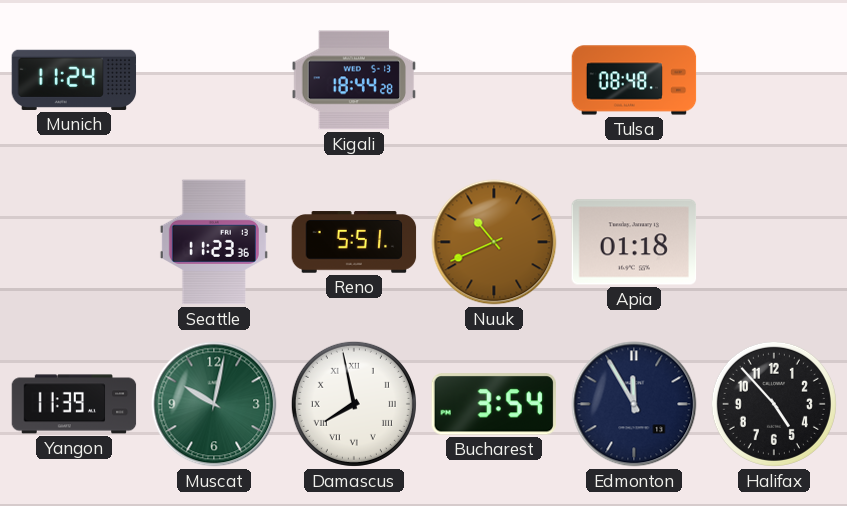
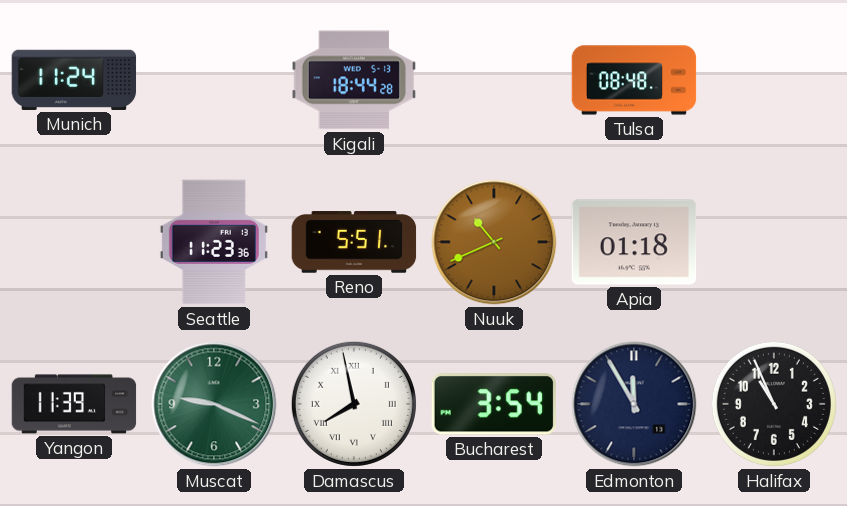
Muscat: 10:02 -> 9:19
Halifax: 4:53 -> 10:56
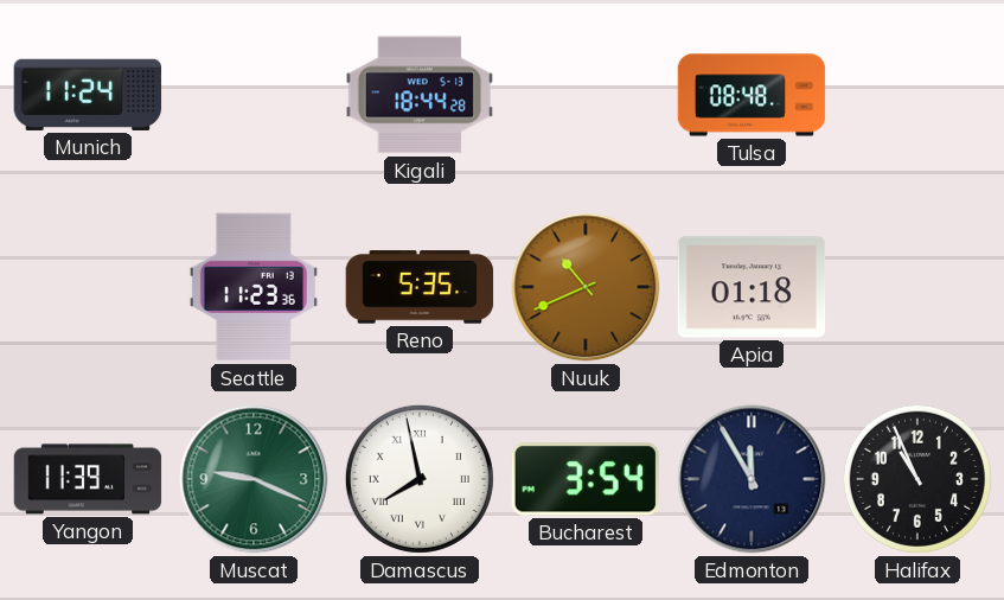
Reno: 5:51 -> 5:35
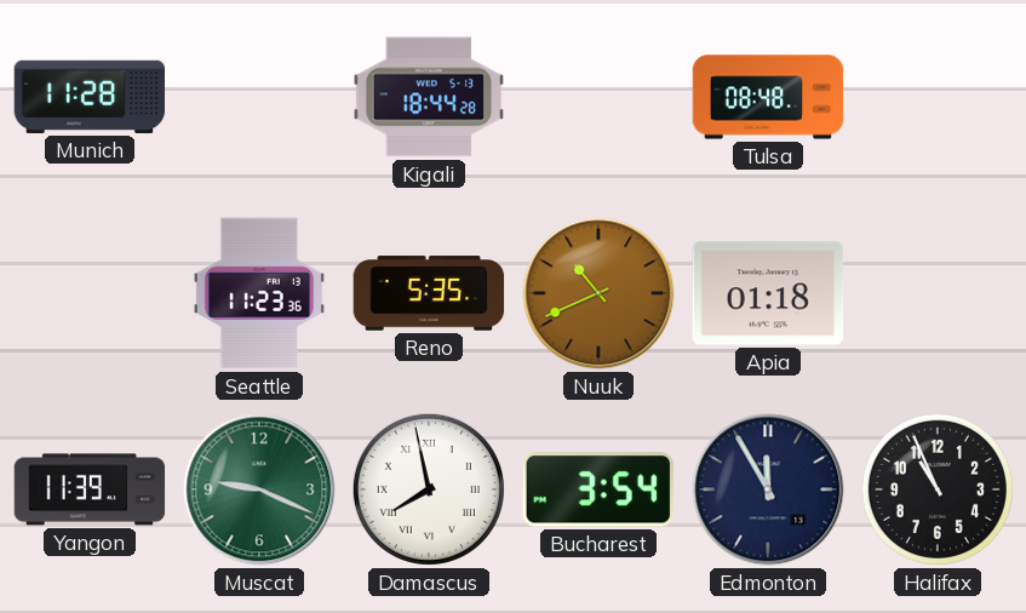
Munich: 11:24 -> 11:28
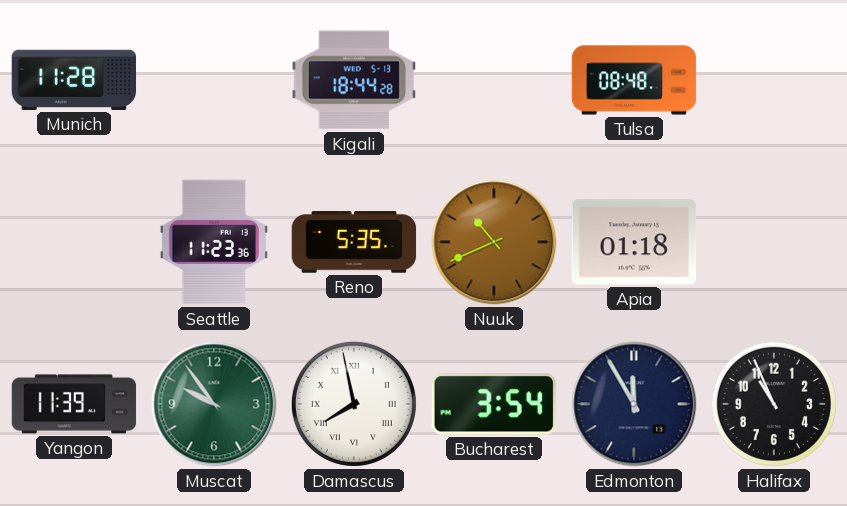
Muscat: 9:19 -> 9:54
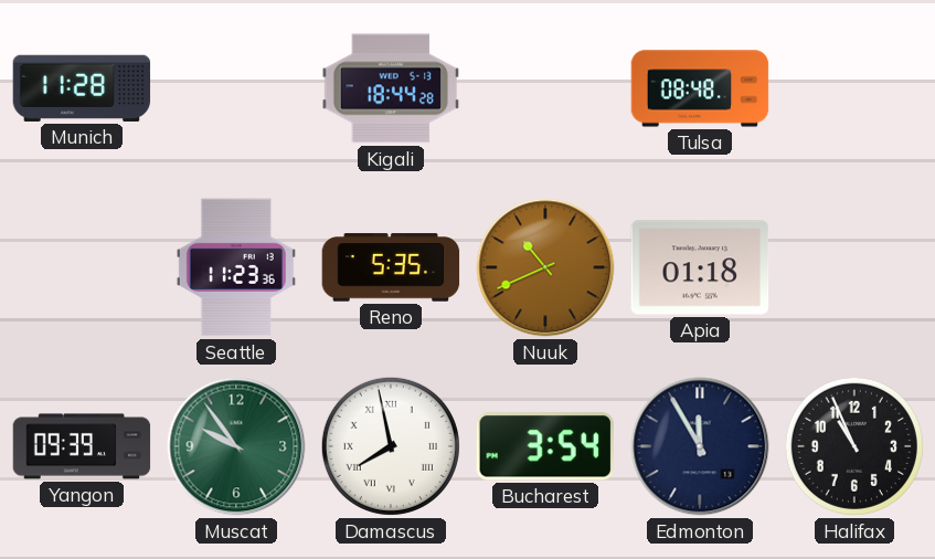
Yangon: 11:39 -> 09:39
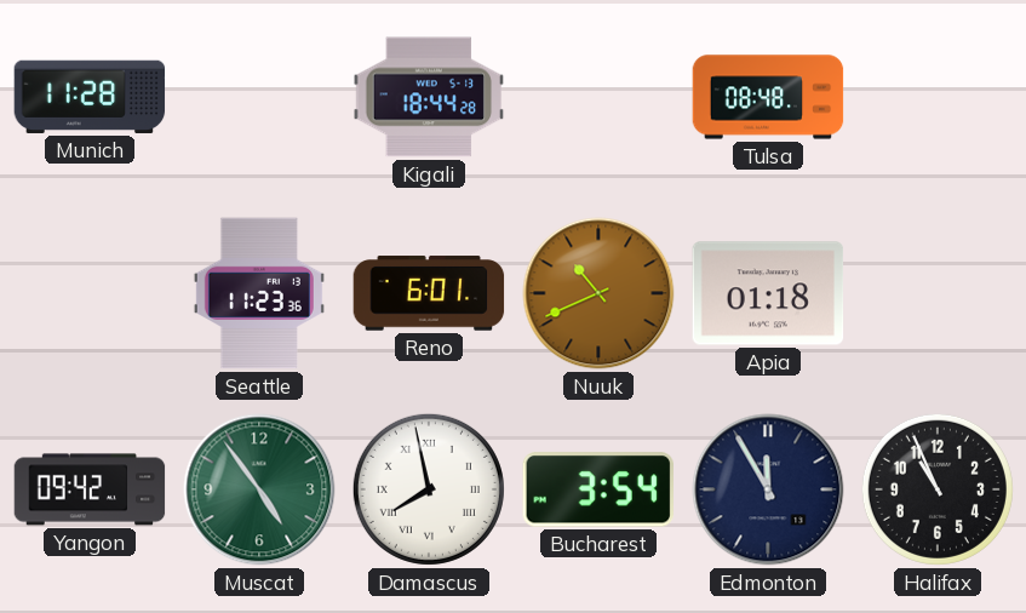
Reno: 5:35 -> 6:01
Yangon: 09:39 -> 09:42
Muscat: 9:54 -> 4:54
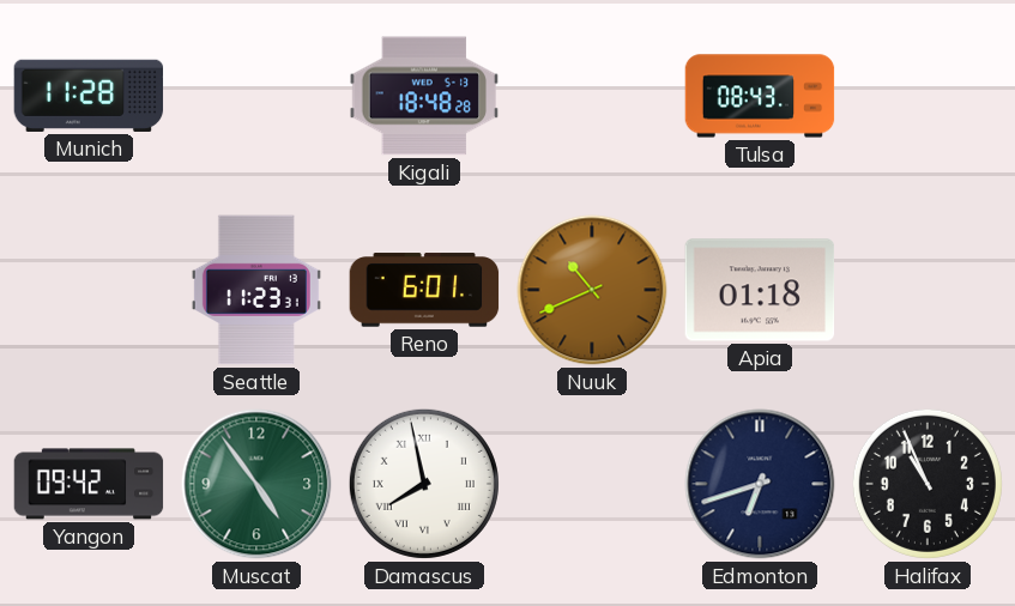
Kigali: 18:44 -> 18:48
Tulsa: 08:48 -> 08:43
Seattle: 11:23:36 -> 11:23:31
Bucharest: 3:54 -> none
Edmonton: 11:55 -> 6:42
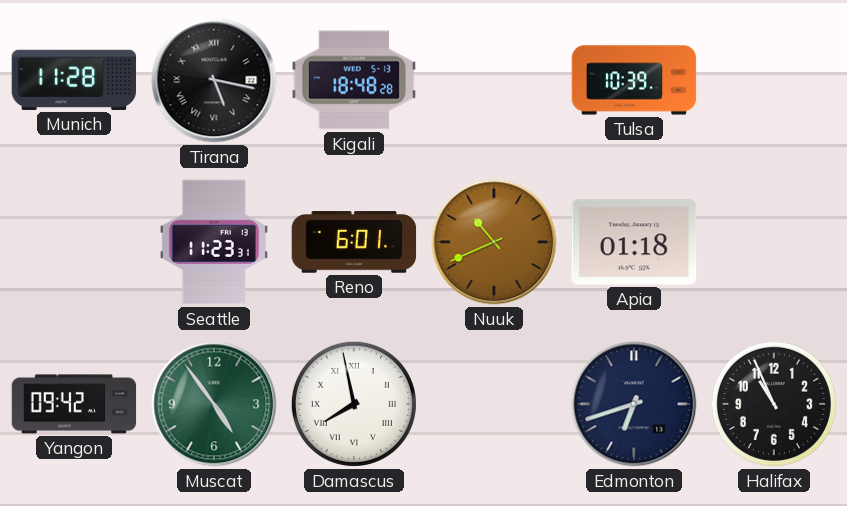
Tirana: none -> 5:17
Tulsa: 08:43 -> 10:39
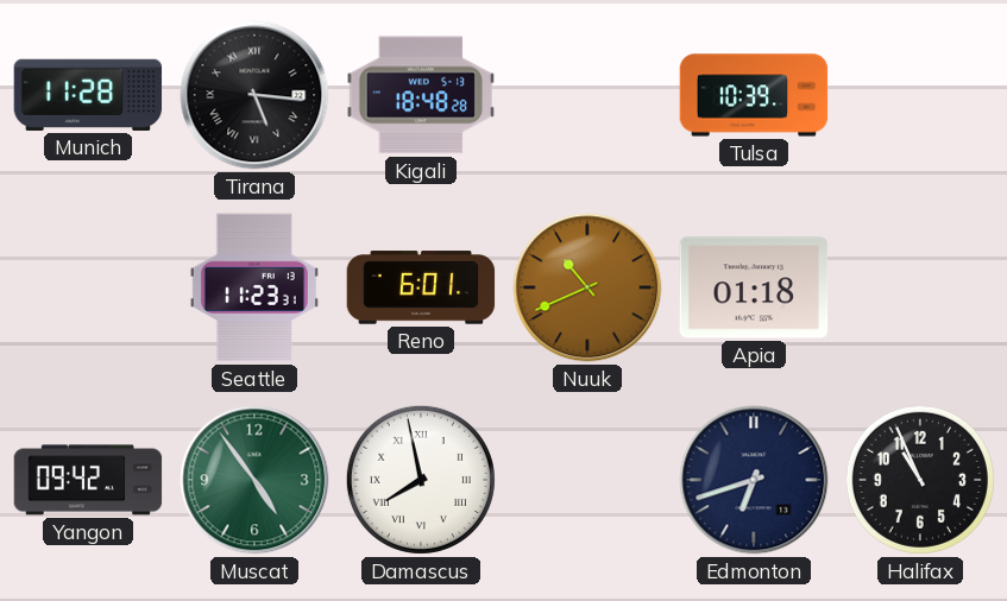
Tirana: 5:17 -> 5:16
